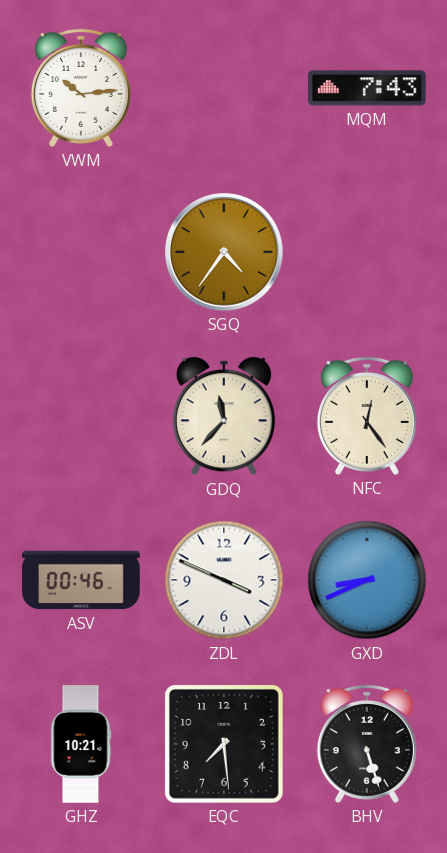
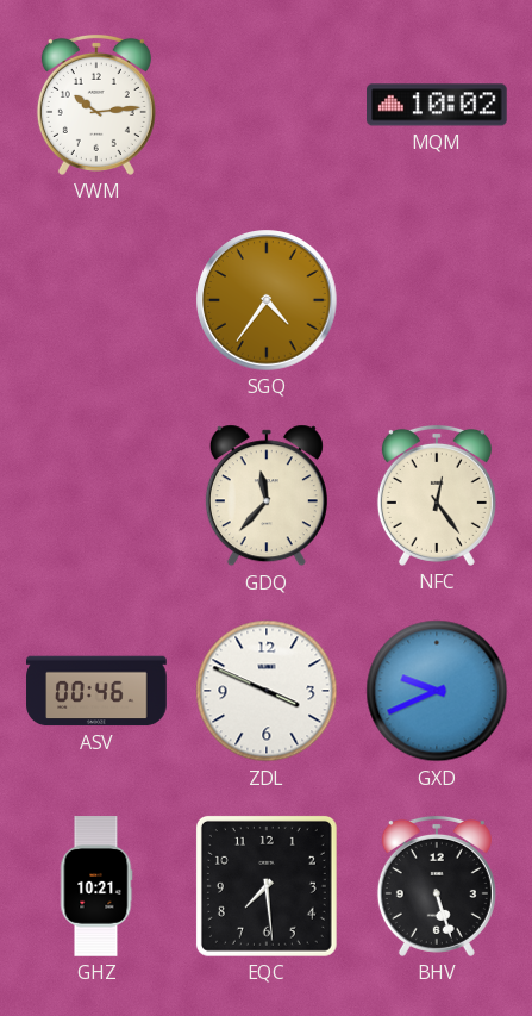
MQM: 7:43 -> 10:02
GXD: 8:41 -> 9:41
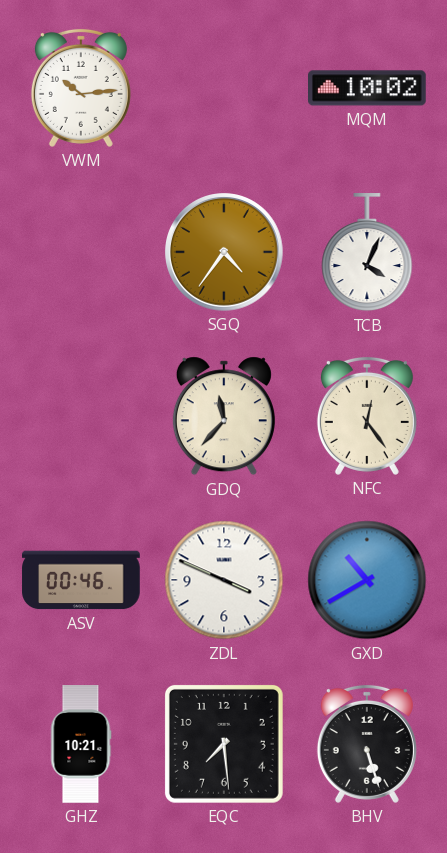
TCB: none -> 4:04
GXD: 9:41 -> 10:40
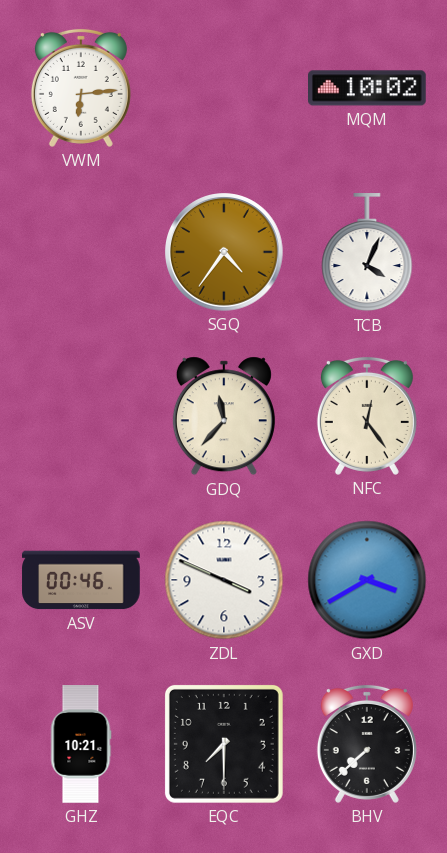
VWM: 10:14 -> 6:14
GXD: 10:40 -> 3:40
EQC: 7:29 -> 7:30
BHV: 5:27 -> 7:38
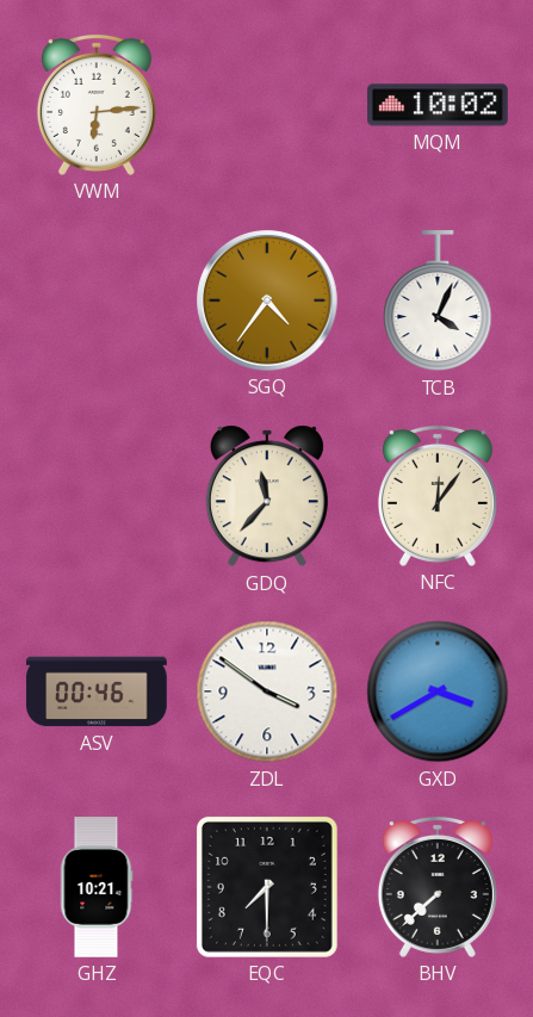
NFC: 12:24 -> 12:06
ZDL: 3:49 -> 3:51
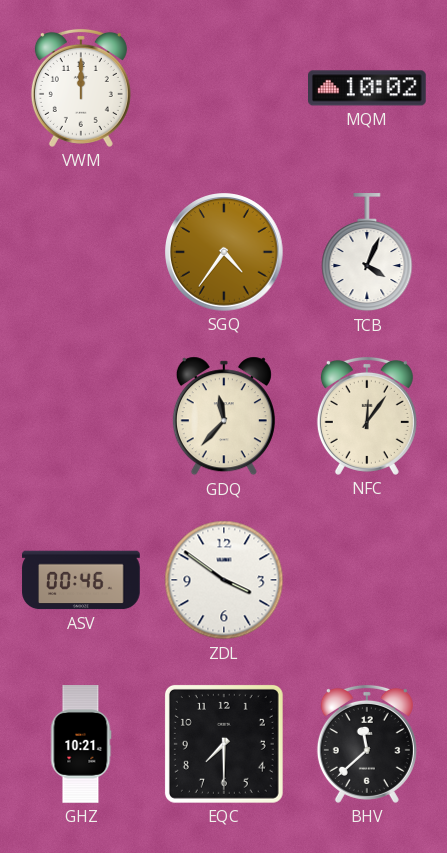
VWM: 6:14 -> 12:00
GXD: 3:40 -> none
BHV: 7:38 -> 11:38
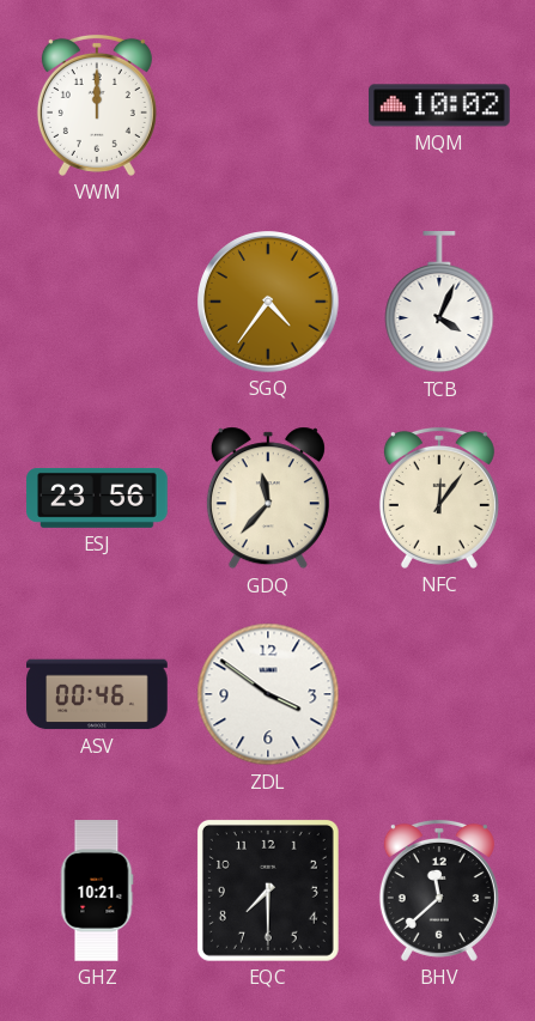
ESJ: none -> 23:56
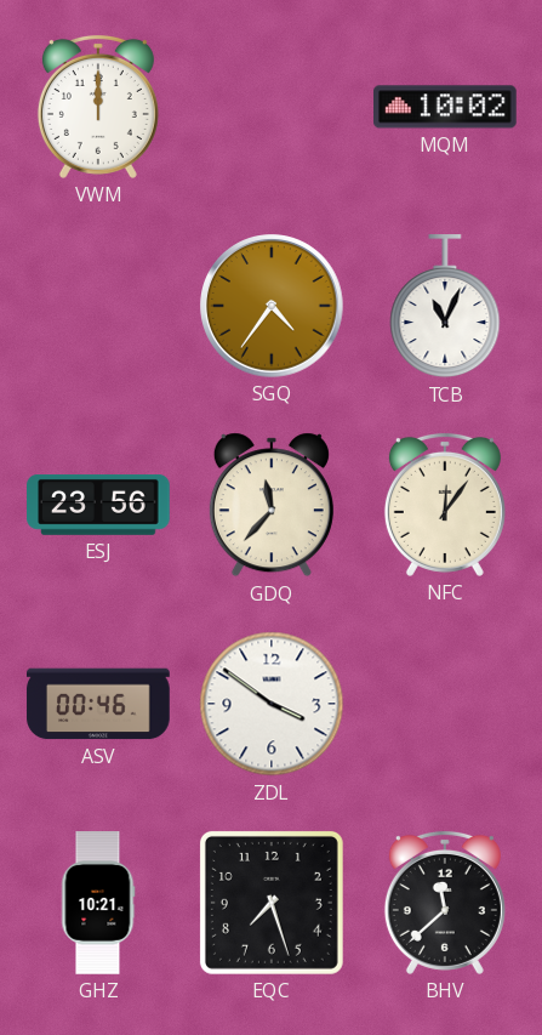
TCB: 4:04 -> 11:04
EQC: 7:30 -> 7:27
